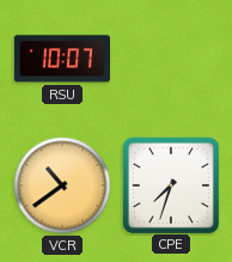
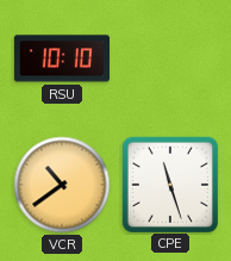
RSU: 10:07 -> 10:10
CPE: 7:33 -> 11:27
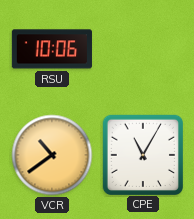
RSU: 10:10 -> 10:06
CPE: 11:27 -> 11:05
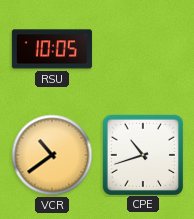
RSU: 10:06 -> 10:05
CPE: 11:05 -> 10:42
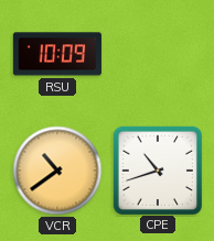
RSU: 10:05 -> 10:09
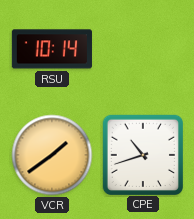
RSU: 10:09 -> 10:14
VCR: 10:39 -> 1:39
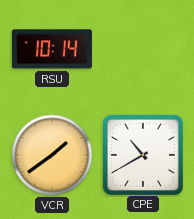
CPE: 10:42 -> 10:40
